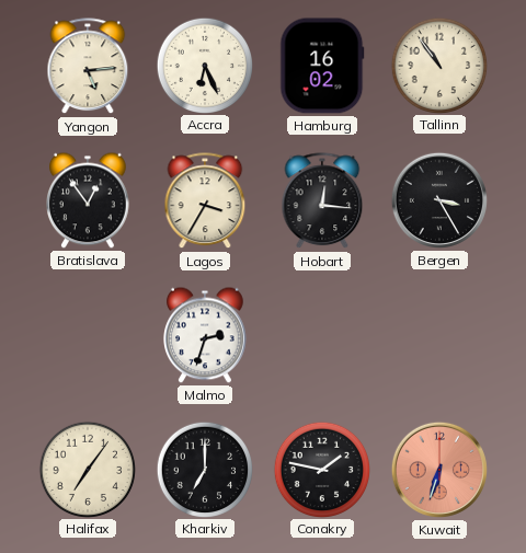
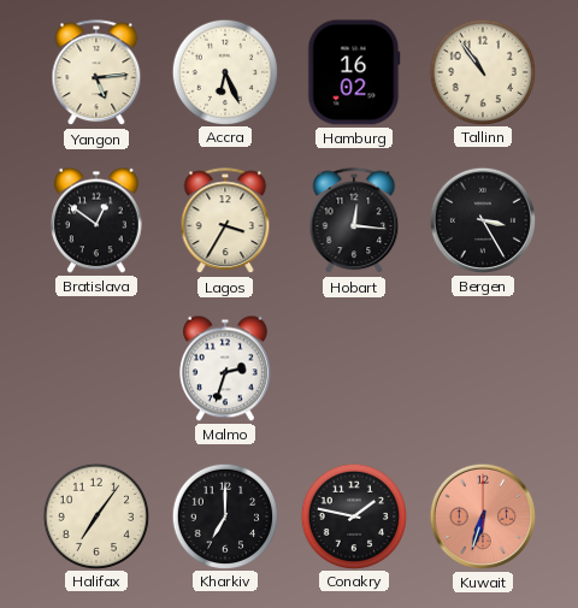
Bratislava: 12:54 -> 12:51
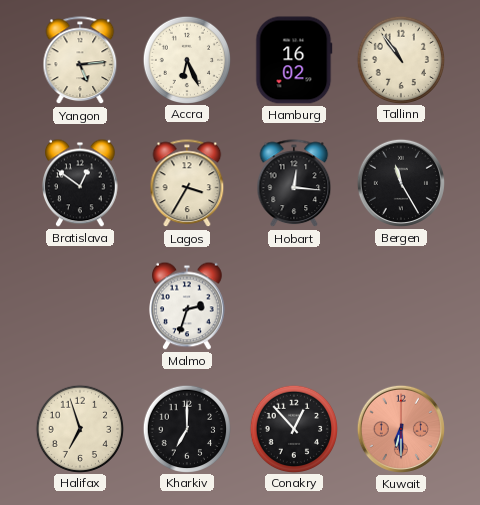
Bergen: 3:25 -> 11:25
Halifax: 7:06 -> 6:57
Conakry: 1:47 -> 12:53
Kuwait: 6:33 -> 6:30
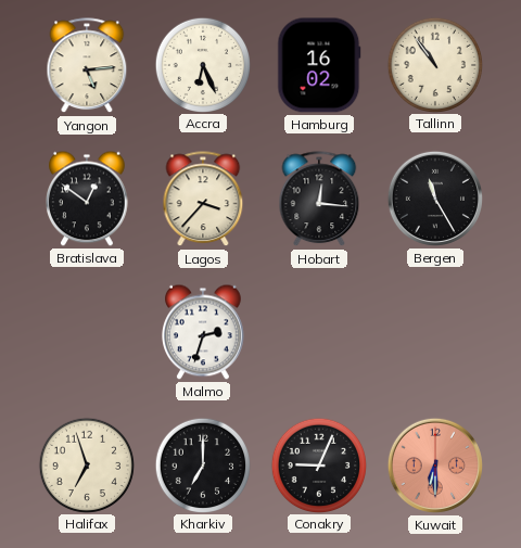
Lagos: 3:35 -> 3:37
Conakry: 12:53 -> 9:04
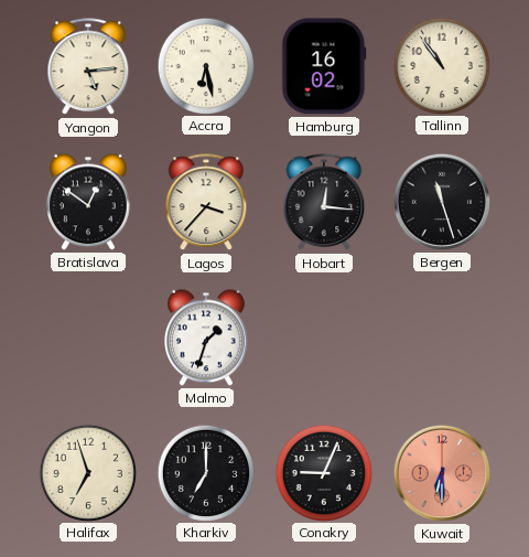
Accra: 6:26 -> 6:28
Bergen: 11:25 -> 11:27
Malmo: 2:33 -> 1:33
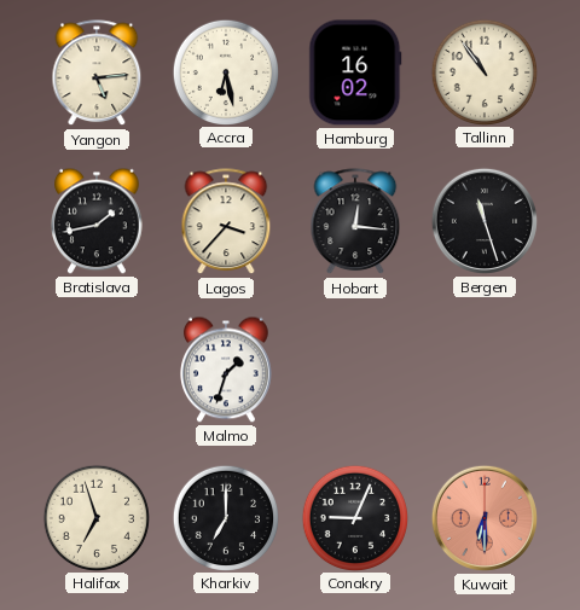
Bratislava: 12:51 -> 1:43
